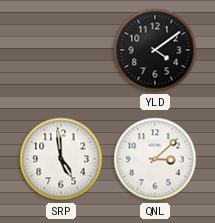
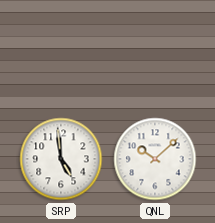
YLD: 4:09 -> none
QNL: 3:08 -> 10:08
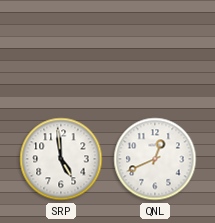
QNL: 10:08 -> 12:41
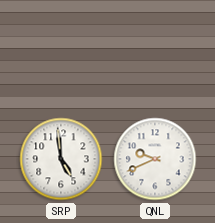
QNL: 12:41 -> 9:41
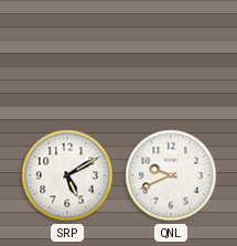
SRP: 4:59 -> 5:10
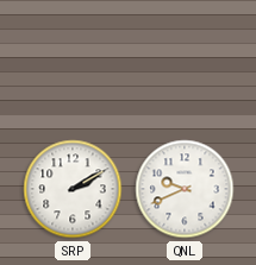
SRP: 5:10 -> 2:10
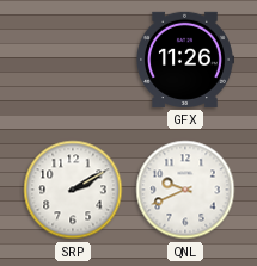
GFX: none -> 11:26
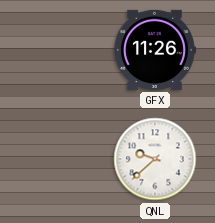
SRP: 2:10 -> none
QNL: 9:41 -> 9:38
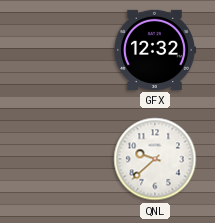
GFX: 11:26 -> 12:32
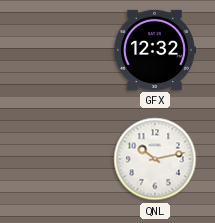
QNL: 9:38 -> 10:13
